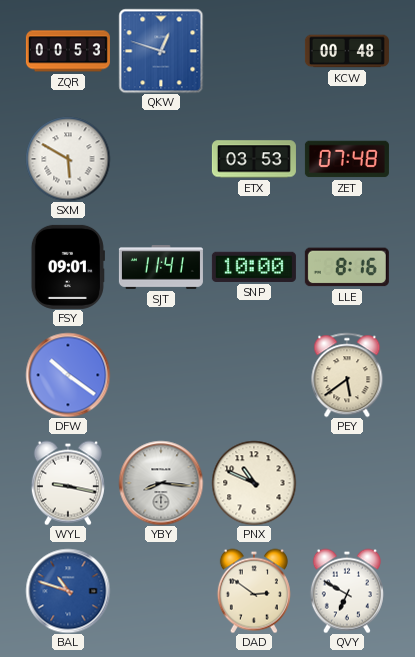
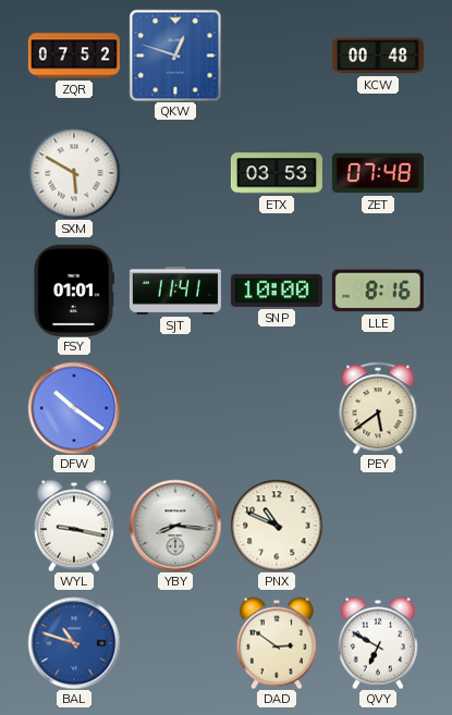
ZQR: 00:53 -> 07:52
FSY: 09:01 -> 01:01
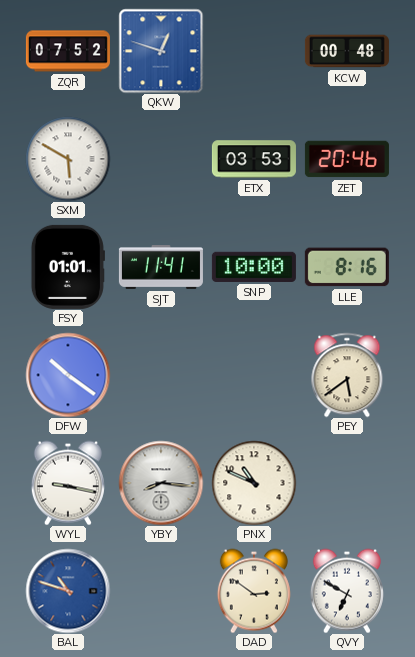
ZET: 07:48 -> 20:46
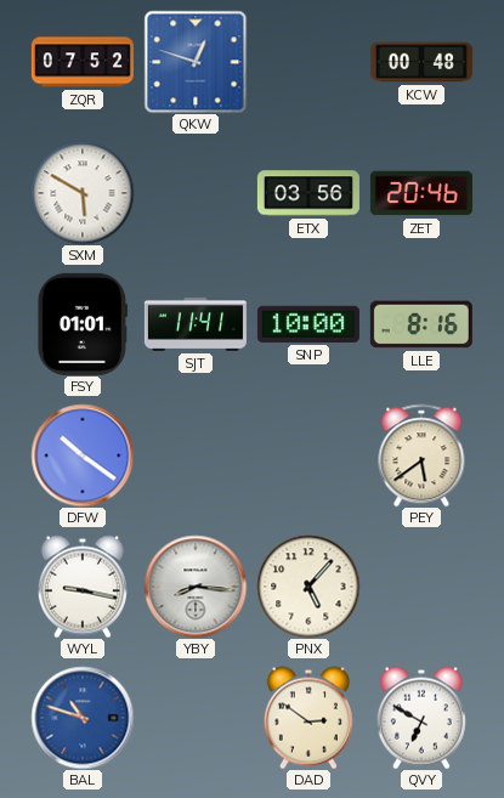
ETX: 03:53 -> 03:56
PNX: 10:49 -> 5:07
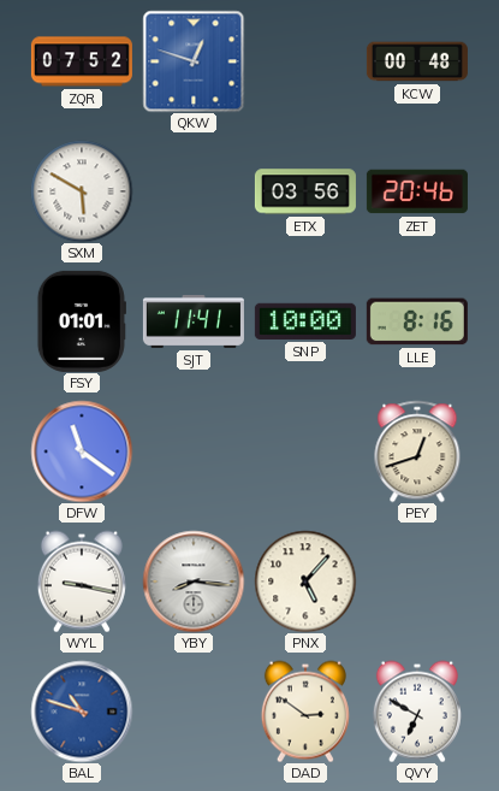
DFW: 10:21 -> 11:21
PEY: 5:39 -> 12:42
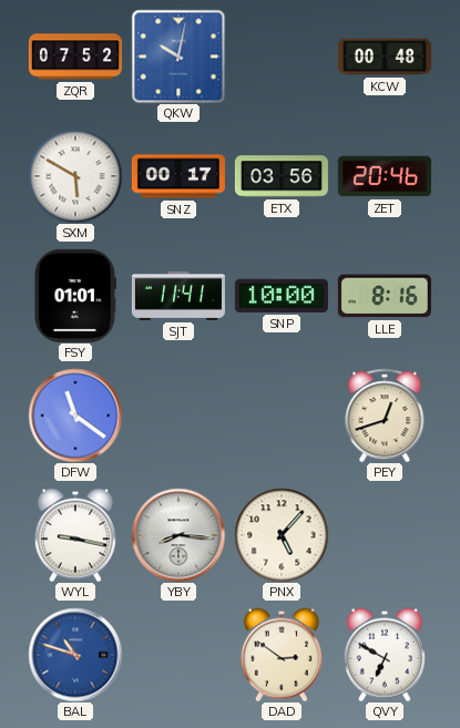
QKW: 12:48 -> 10:02
SNZ: none -> 00:17
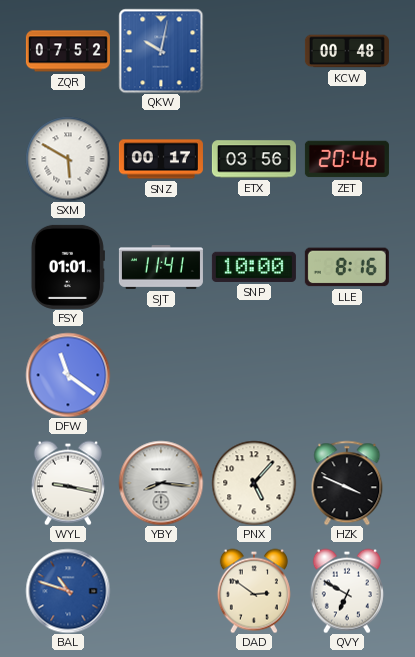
PEY: 12:42 -> none
HZK: none -> 3:49
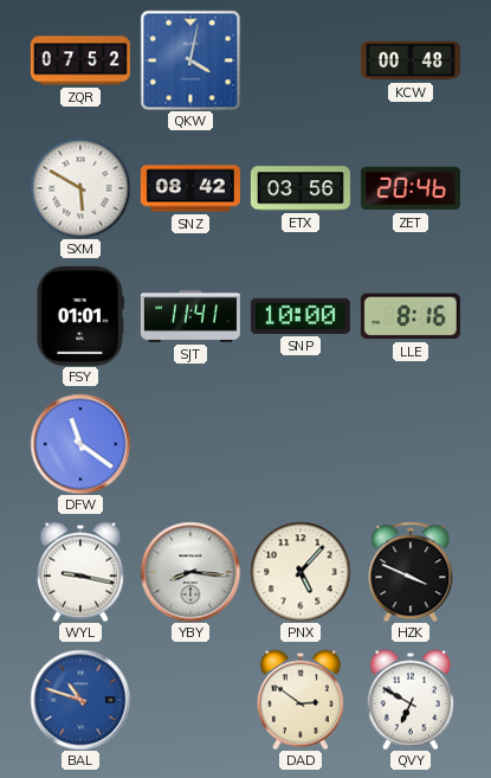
QKW: 10:02 -> 4:02
SNZ: 00:17 -> 08:42
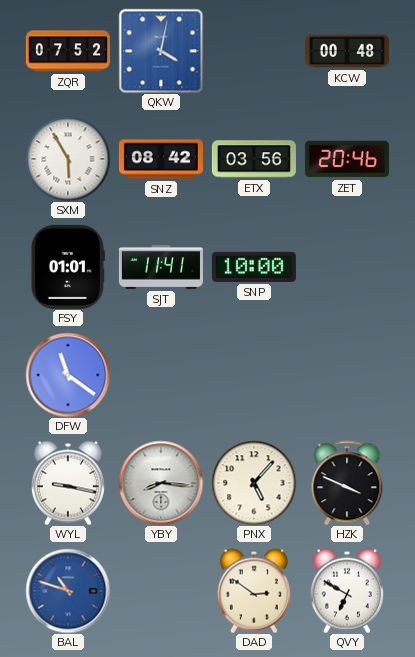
SXM: 5:50 -> 5:55
LLE: 8:16 -> none
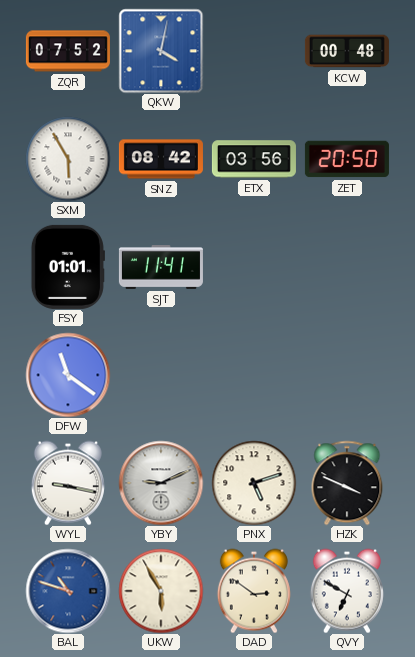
ZET: 20:46 -> 20:50
SNP: 10:00 -> none
YBY: 8:16 -> 9:11
PNX: 5:07 -> 5:12
UKW: none -> 5:55
